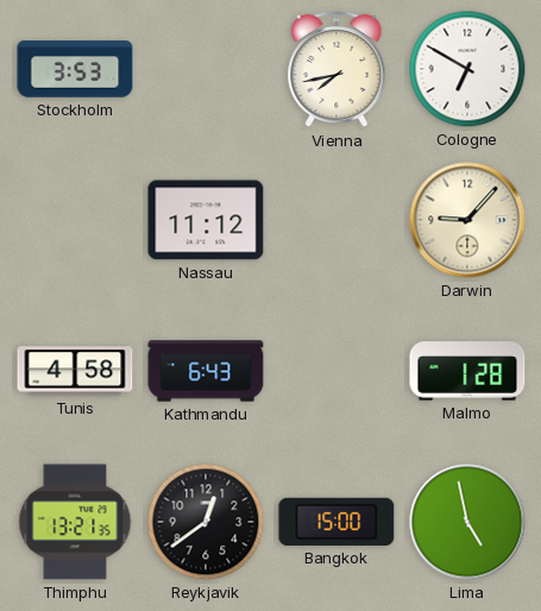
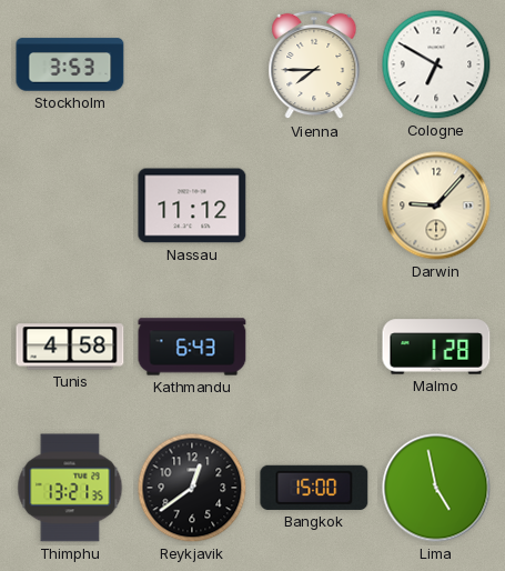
Vienna: 7:43 -> 7:45
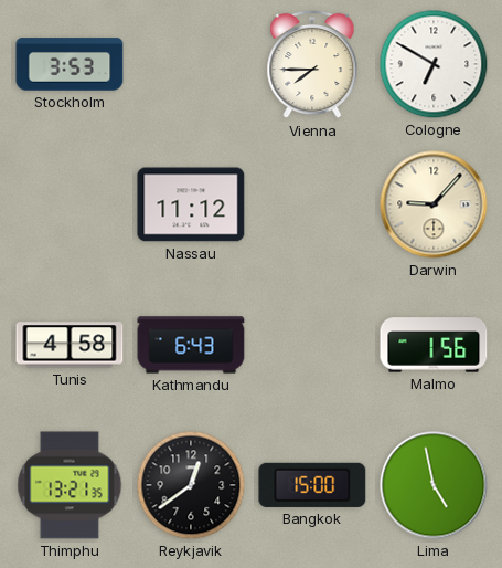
Malmo: 1:28 -> 1:56
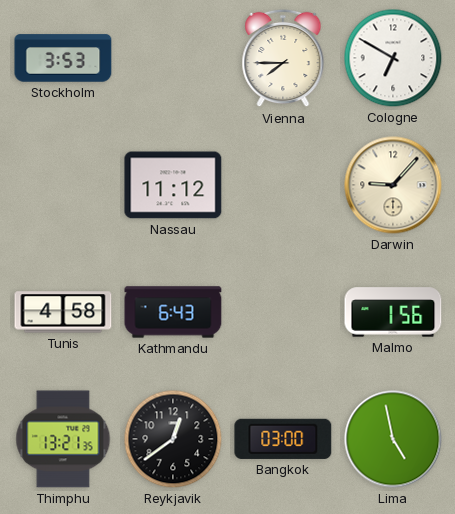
Bangkok: 15:00 -> 03:00
